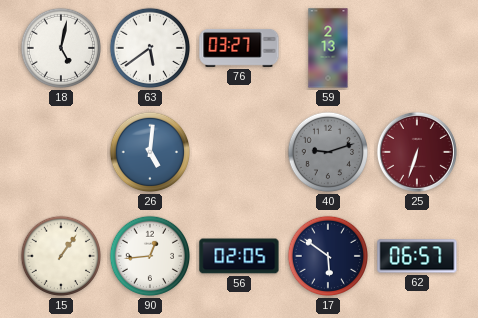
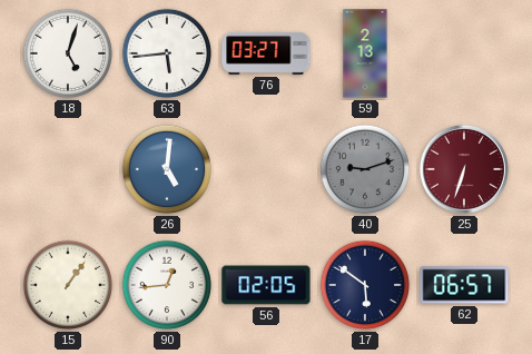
18: 5:02 -> 5:03
63: 5:39 -> 5:44
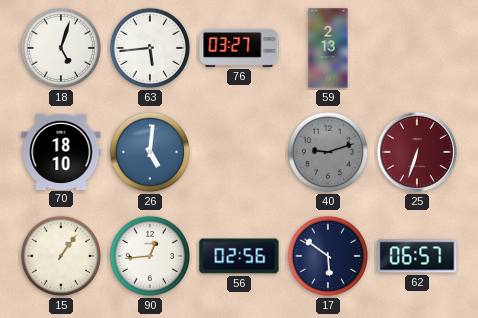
70: none -> 18:10
56: 02:05 -> 02:56
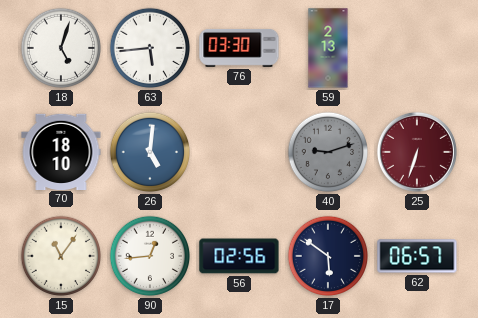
76: 03:27 -> 03:30
15: 1:06 -> 11:06
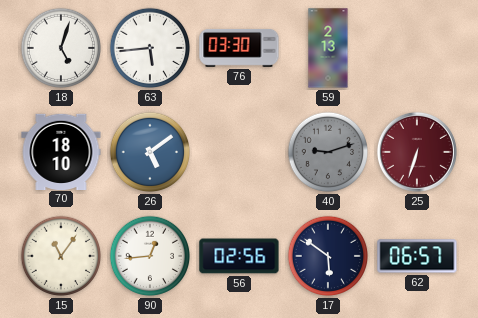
26: 5:01 -> 5:09
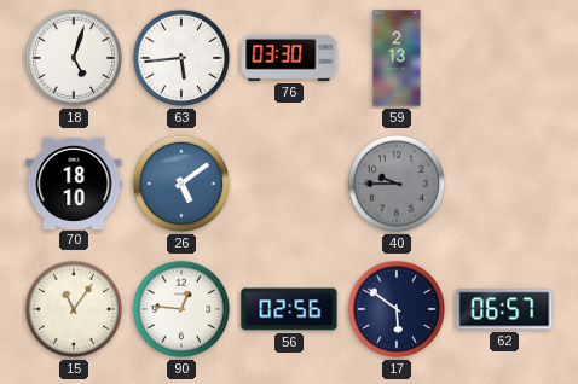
40: 9:12 -> 9:45
25: 6:33 -> none
90: 12:44 -> 12:46
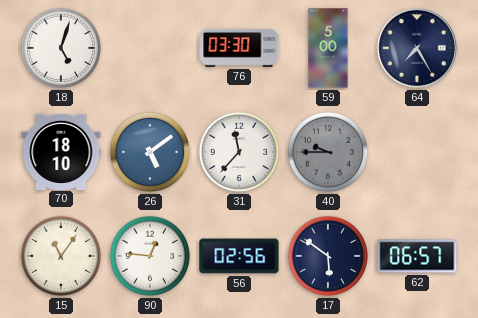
63: 5:44 -> none
59: 2:13 -> 5:00
64: none -> 7:25
31: none -> 11:37
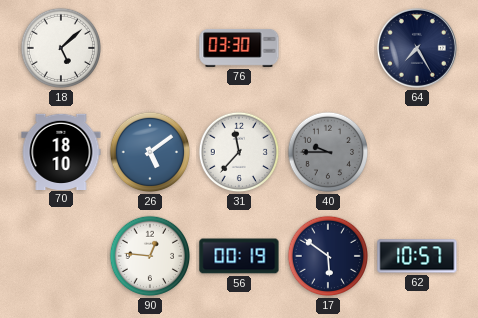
18: 5:03 -> 5:08
59: 5:00 -> none
15: 11:06 -> none
56: 02:56 -> 00:19
62: 06:57 -> 10:57
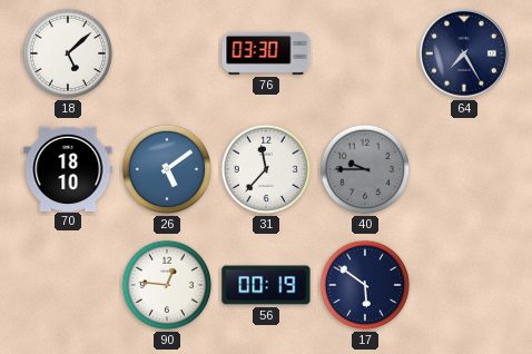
62: 10:57 -> none
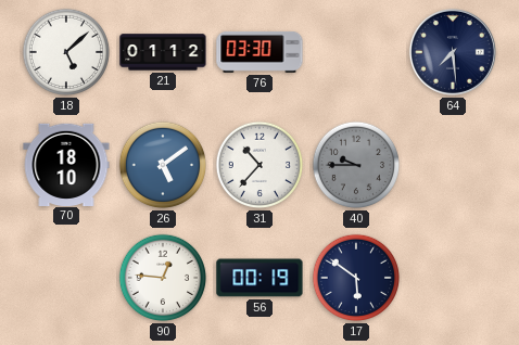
21: none -> 01:12
64: 7:25 -> 7:29
31: 11:37 -> 10:37
